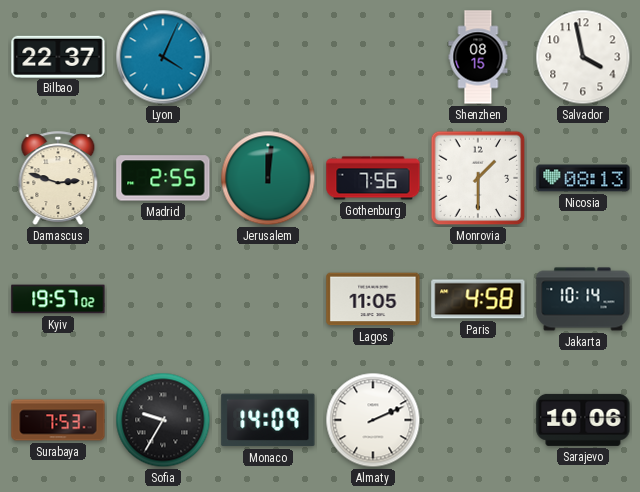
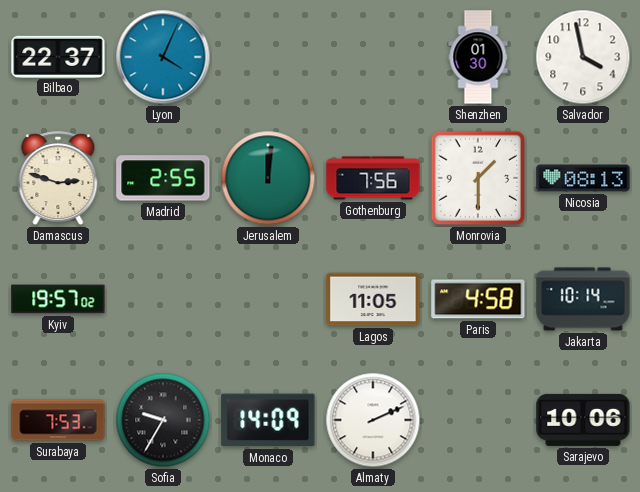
Shenzhen: 08:15 -> 01:30
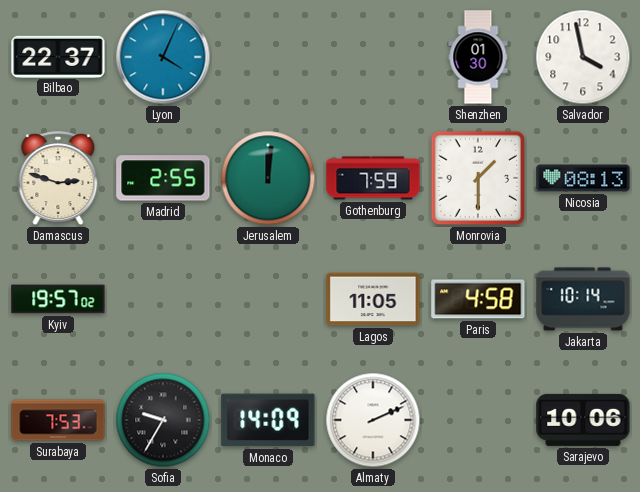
Gothenburg: 7:56 -> 7:59
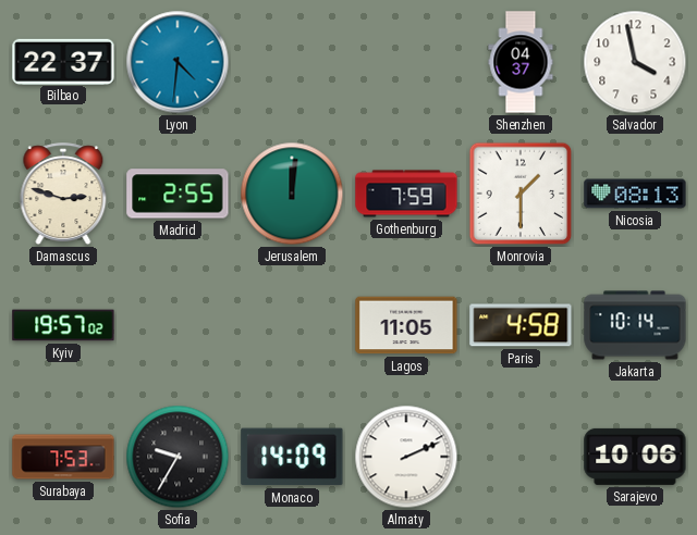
Lyon: 4:04 -> 4:31
Shenzhen: 01:30 -> 04:37
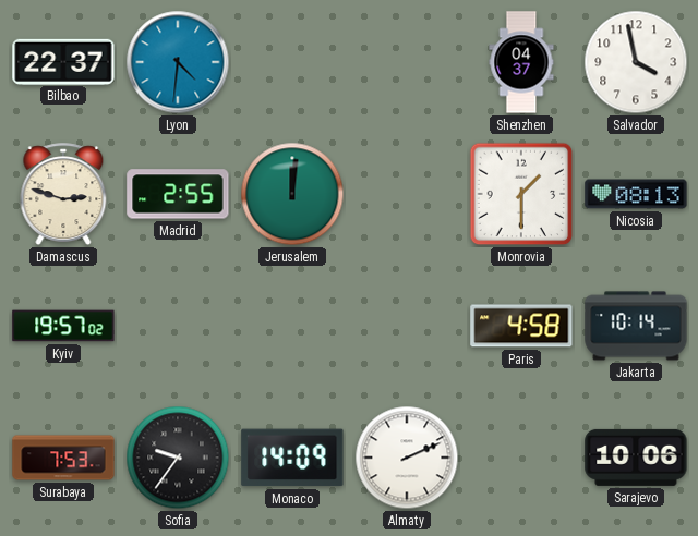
Gothenburg: 7:59 -> none
Lagos: 11:05 -> none
Sofia: 9:35 -> 9:36
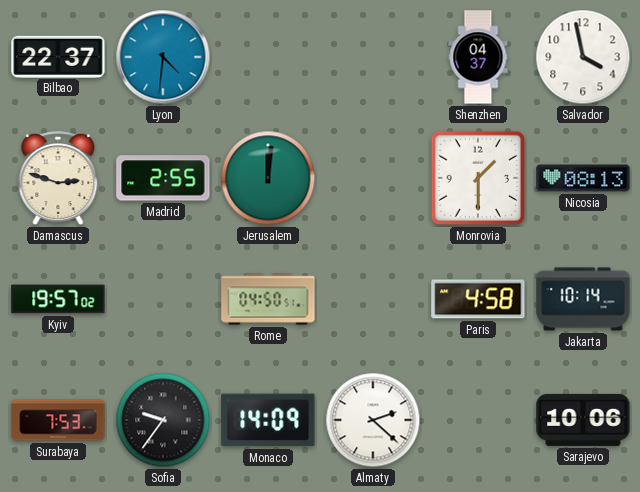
Rome: none -> 04:50
Almaty: 2:11 -> 2:22
